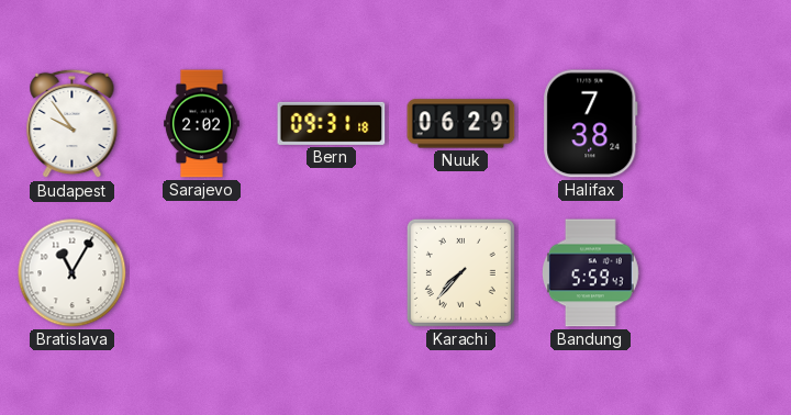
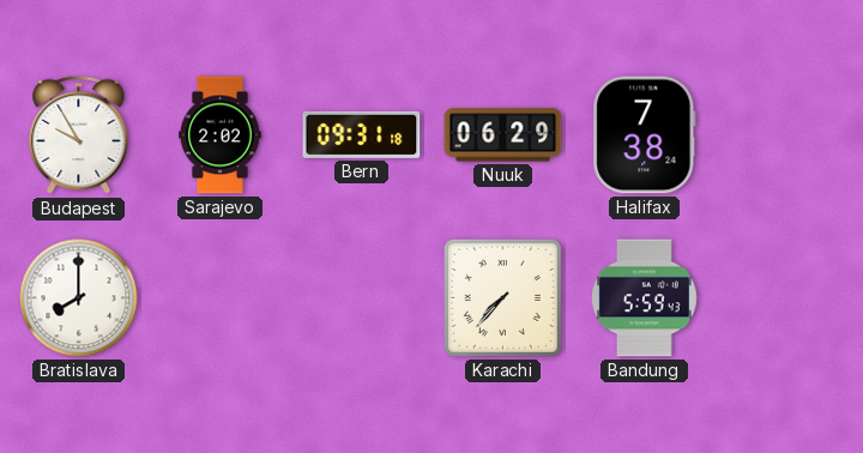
Budapest: 9:54 -> 9:55
Bratislava: 11:05 -> 8:00
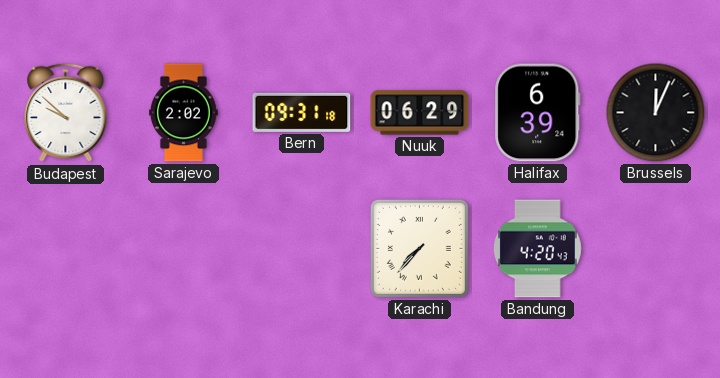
Budapest: 9:55 -> 9:52
Halifax: 7:38 -> 6:39
Brussels: none -> 12:04
Bratislava: 8:00 -> none
Bandung: 5:59 -> 4:20
